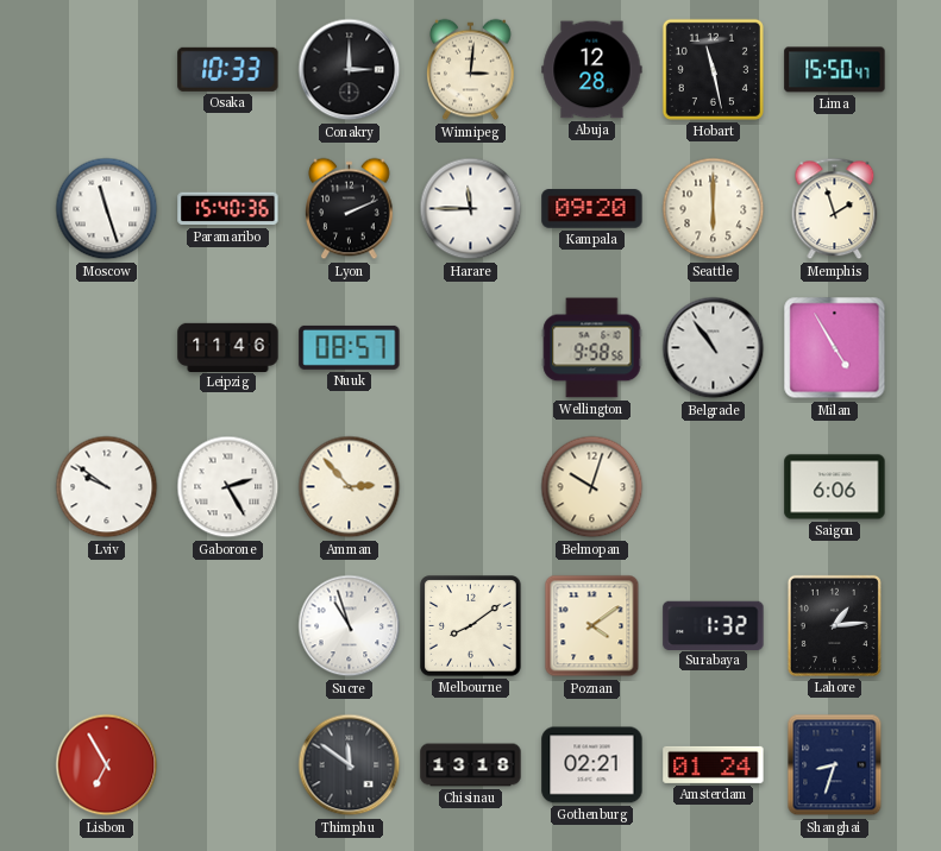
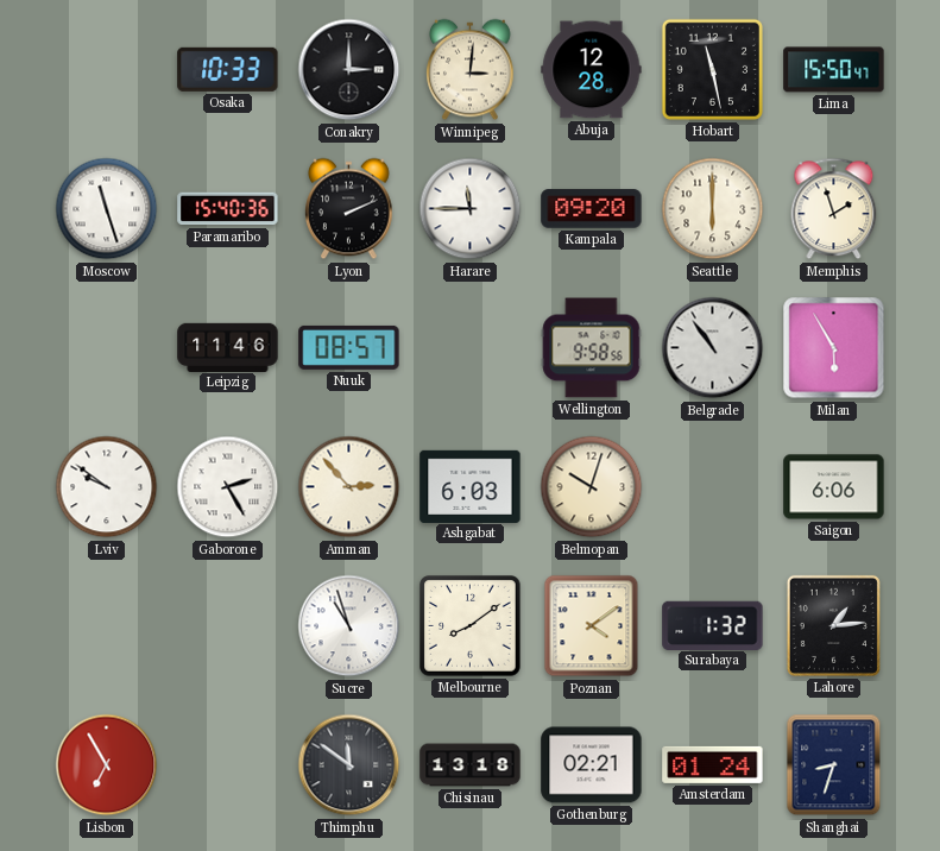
Milan: 4:55 -> 5:55
Ashgabat: none -> 6:03
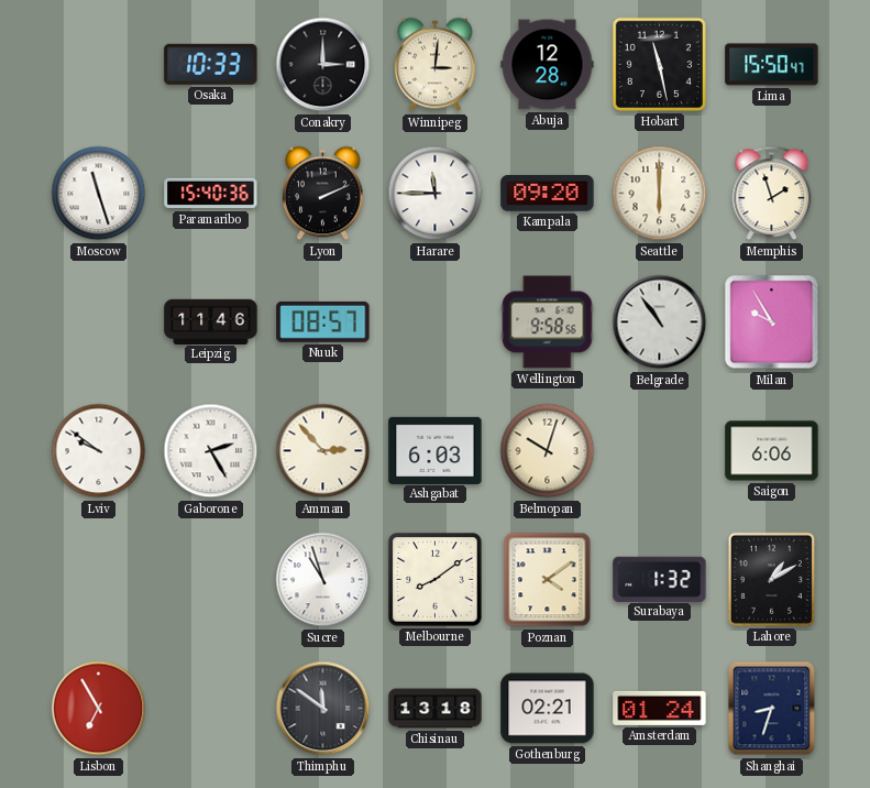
Milan: 5:55 -> 9:55
Lahore: 1:14 -> 1:10
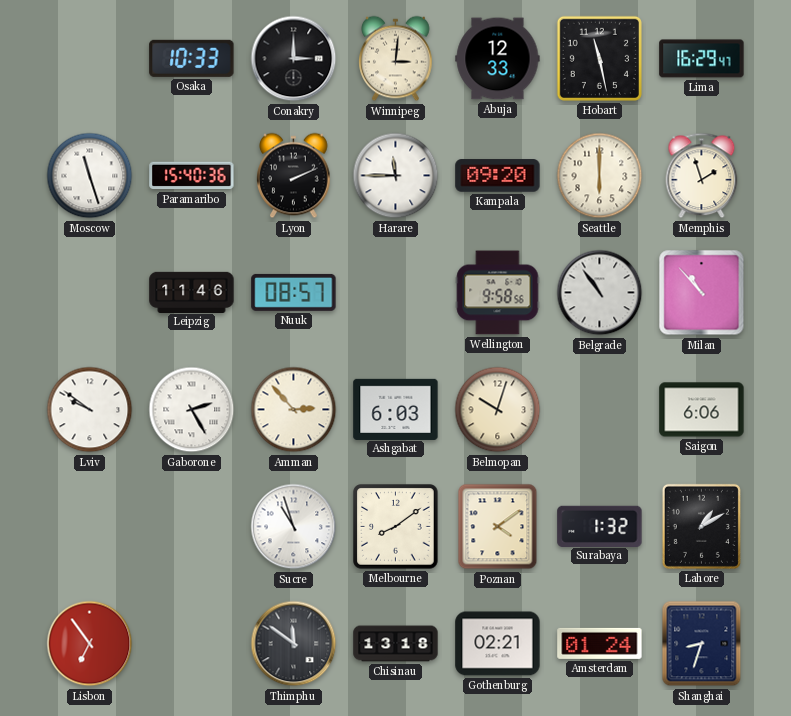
Abuja: 12:28 -> 12:33
Lima: 15:50 -> 16:29
Milan: 9:55 -> 10:53
Lisbon: 6:55 -> 6:54
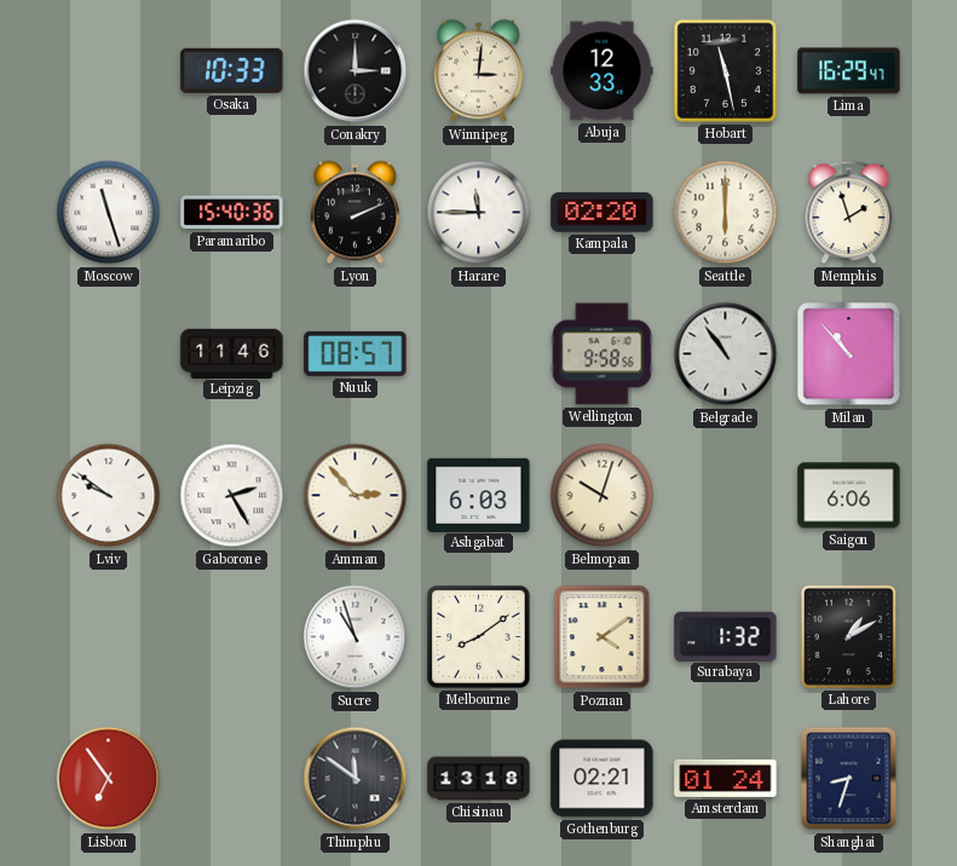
Kampala: 09:20 -> 02:20
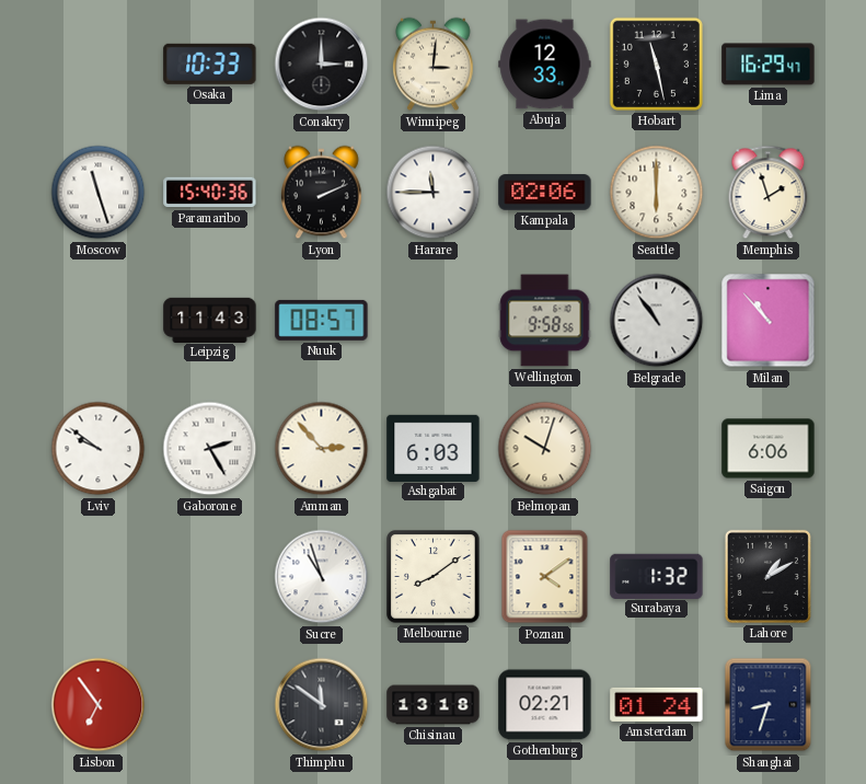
Kampala: 02:20 -> 02:06
Leipzig: 11:46 -> 11:43
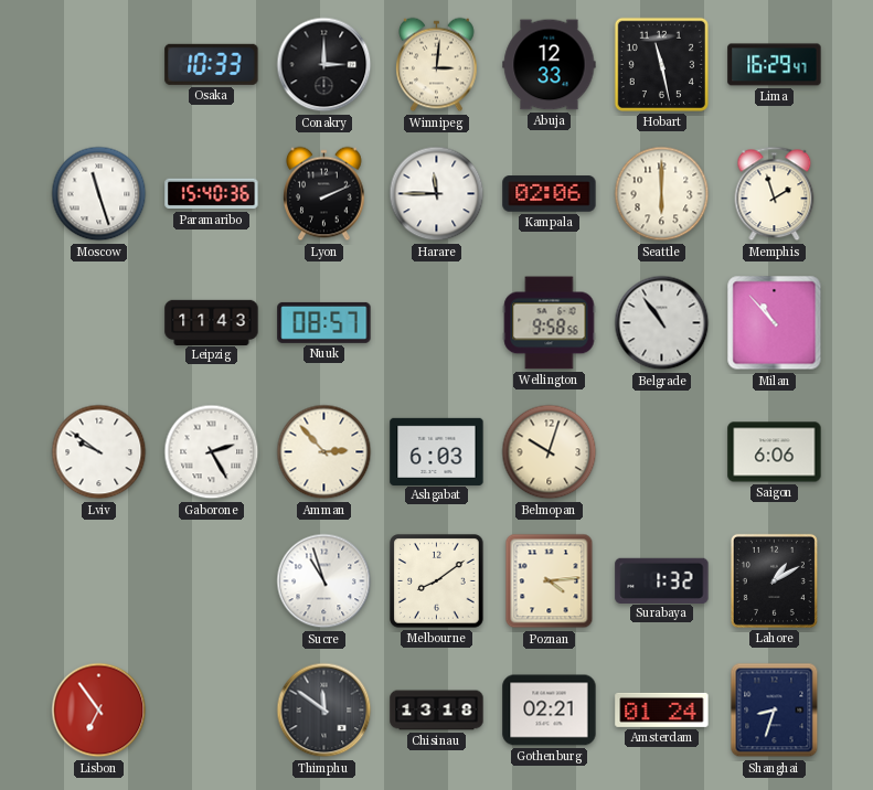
Poznan: 4:09 -> 4:14
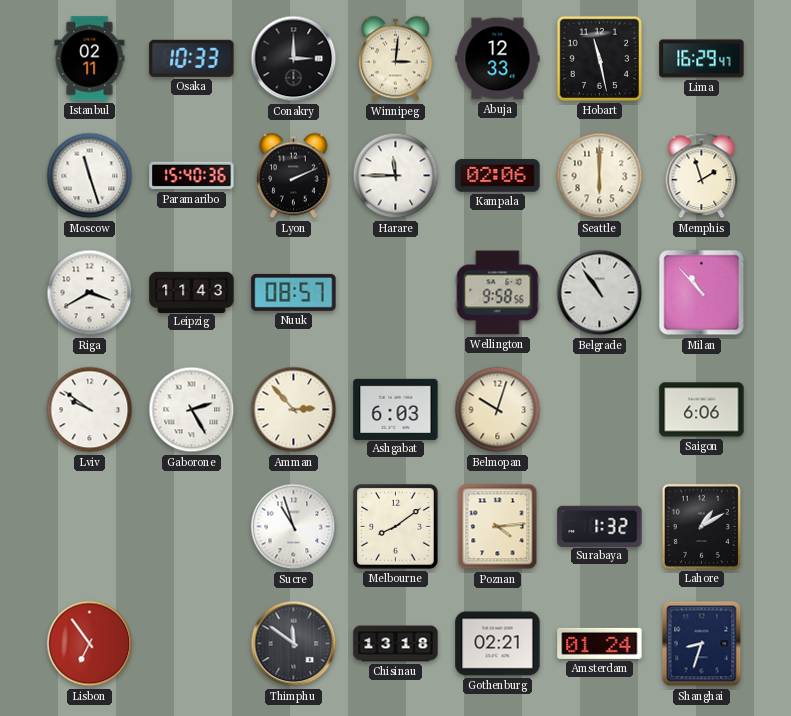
Istanbul: none -> 02:11
Riga: none -> 3:40
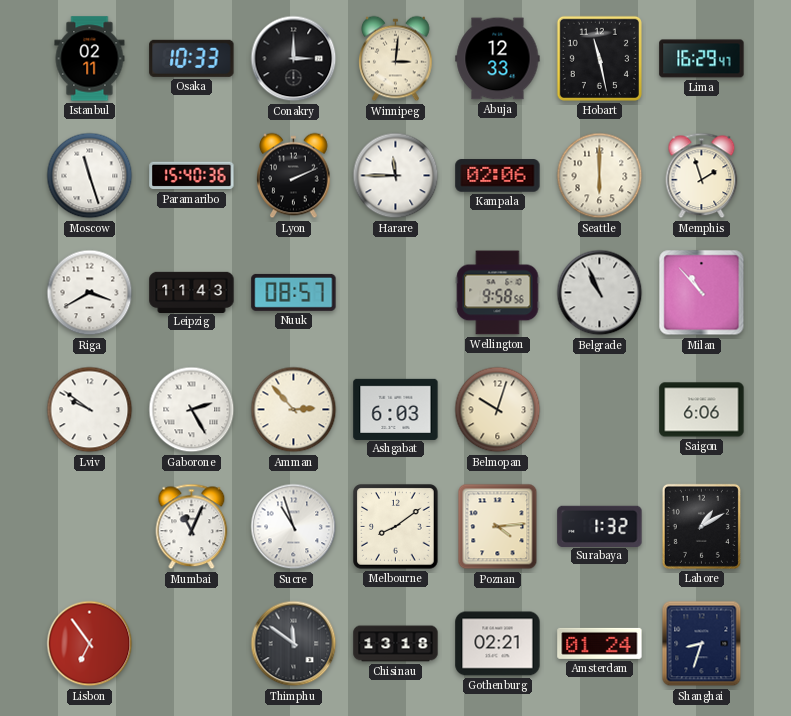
Belgrade: 10:54 -> 10:56
Mumbai: none -> 11:04
